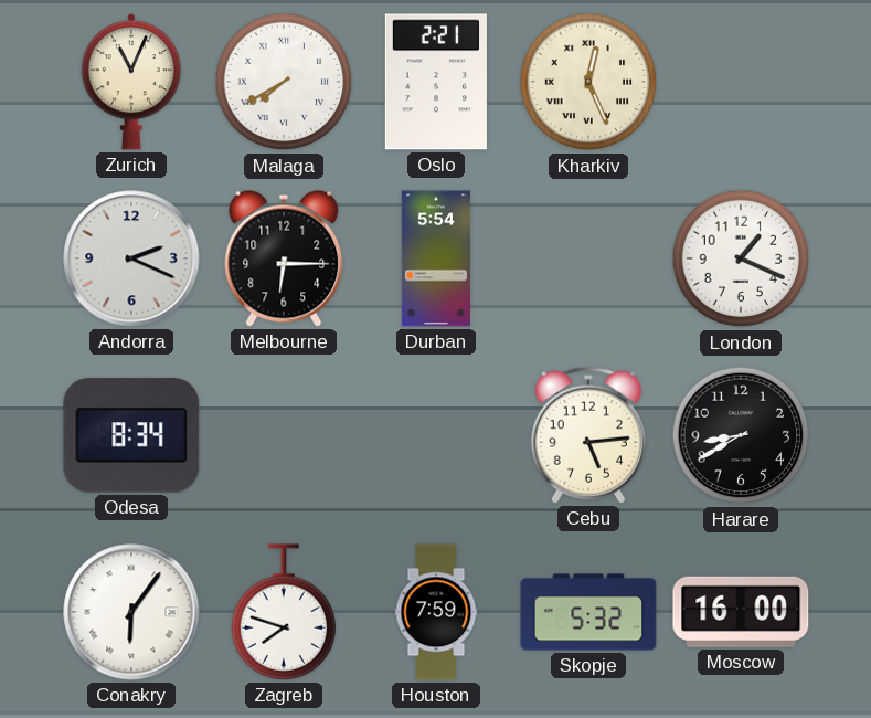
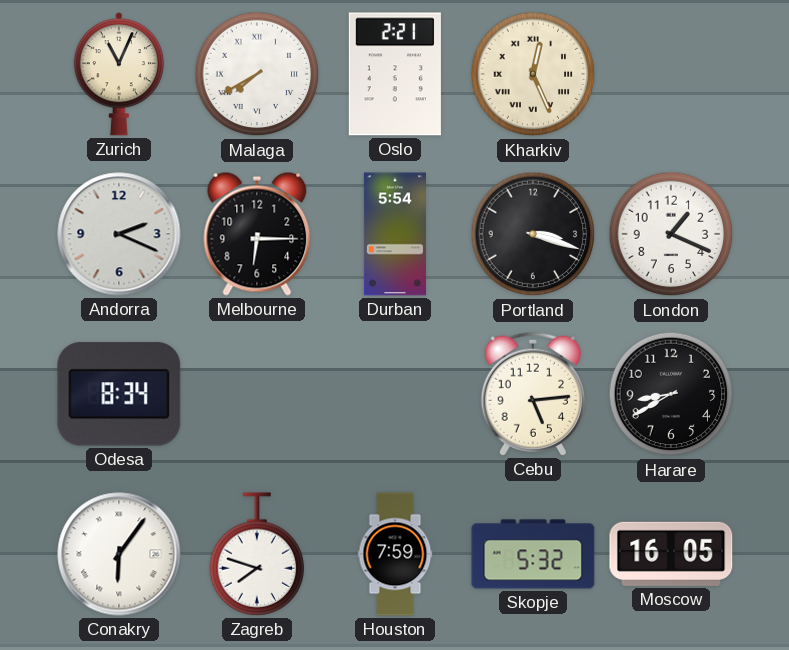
Portland: none -> 3:18
Moscow: 16:00 -> 16:05
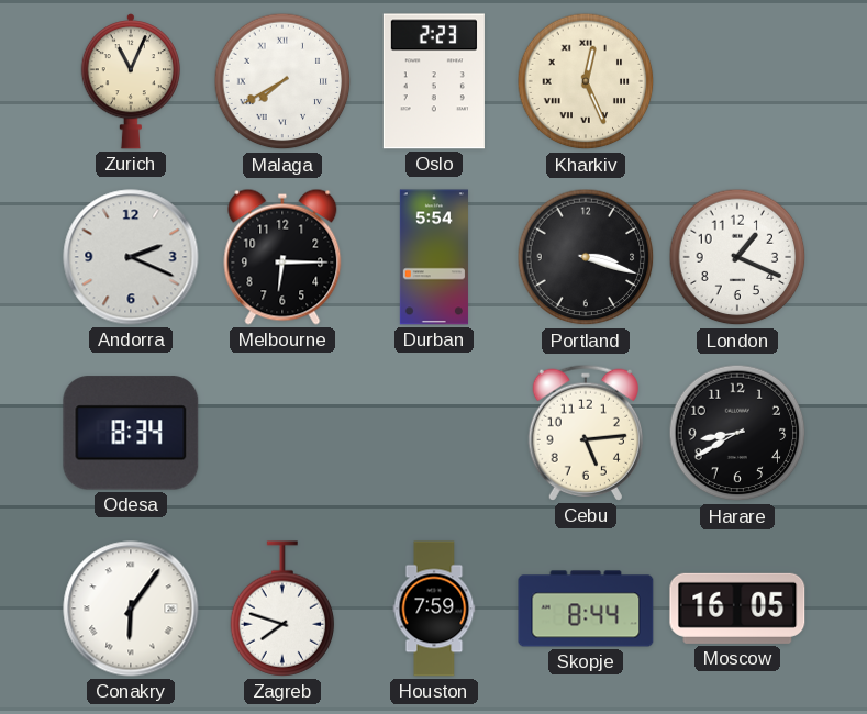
Oslo: 2:21 -> 2:23
Skopje: 5:32 -> 8:44
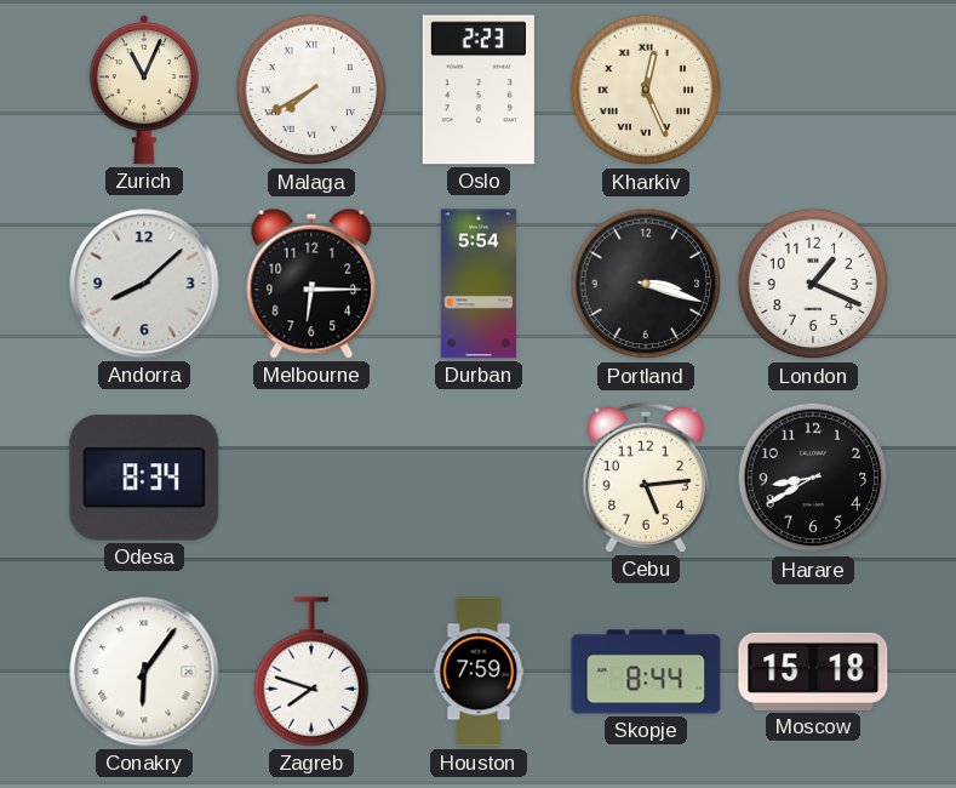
Andorra: 2:19 -> 8:08
Moscow: 16:05 -> 15:18
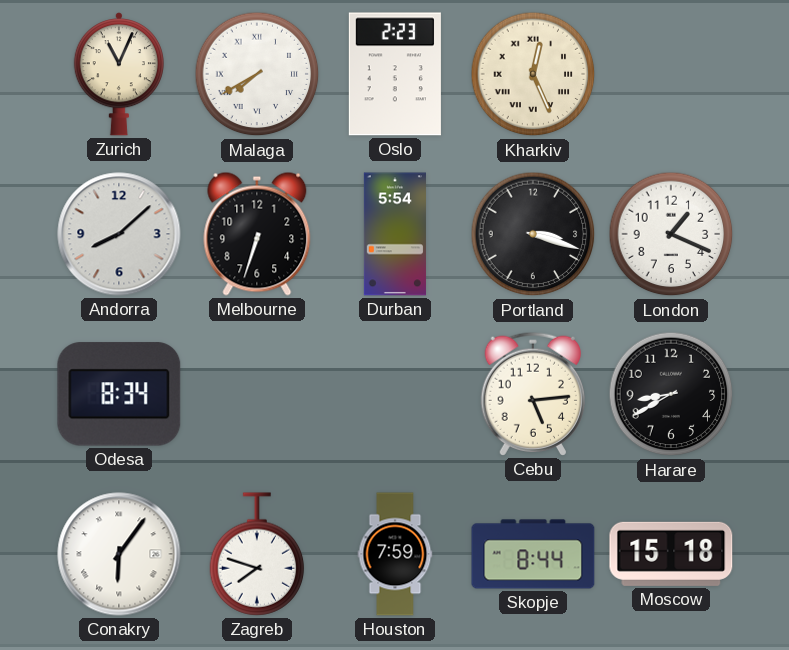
Melbourne: 6:15 -> 6:33
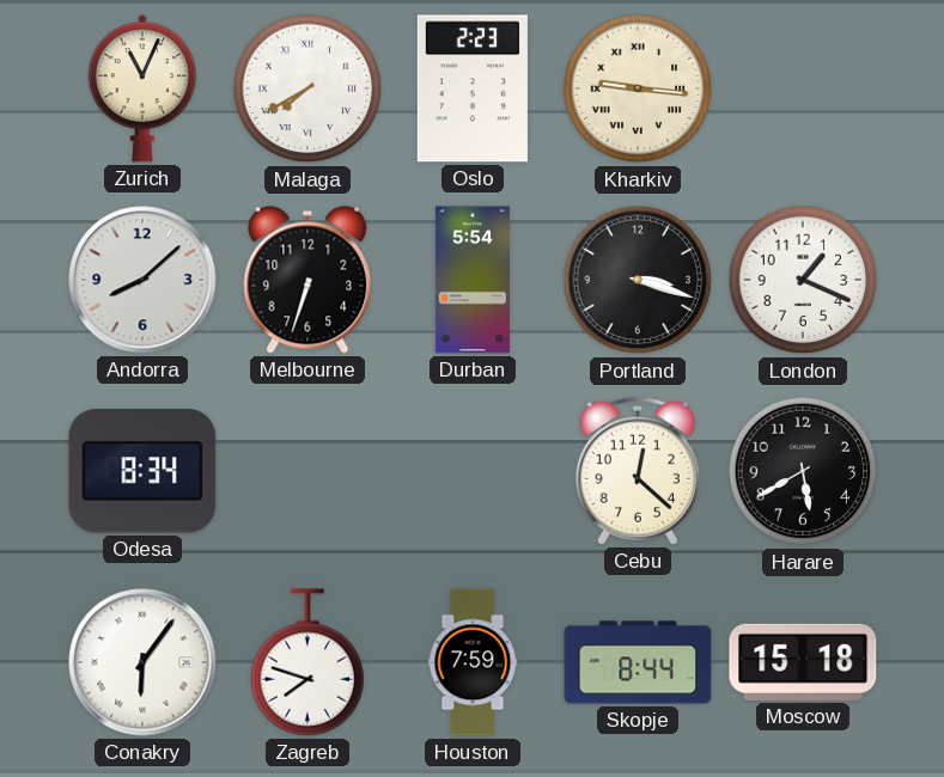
Kharkiv: 12:26 -> 9:16
Cebu: 5:14 -> 12:22
Harare: 8:40 -> 5:40
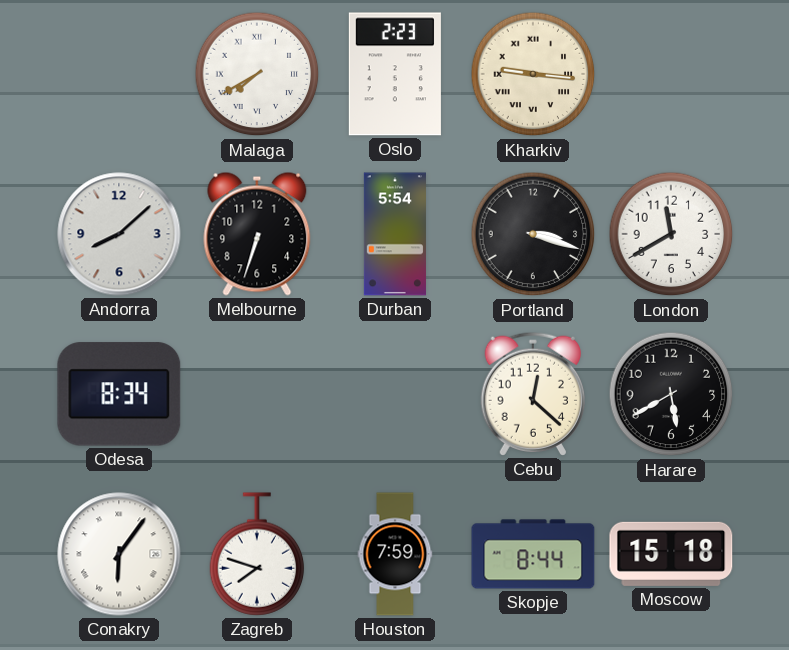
Zurich: 11:04 -> none
London: 1:19 -> 11:40
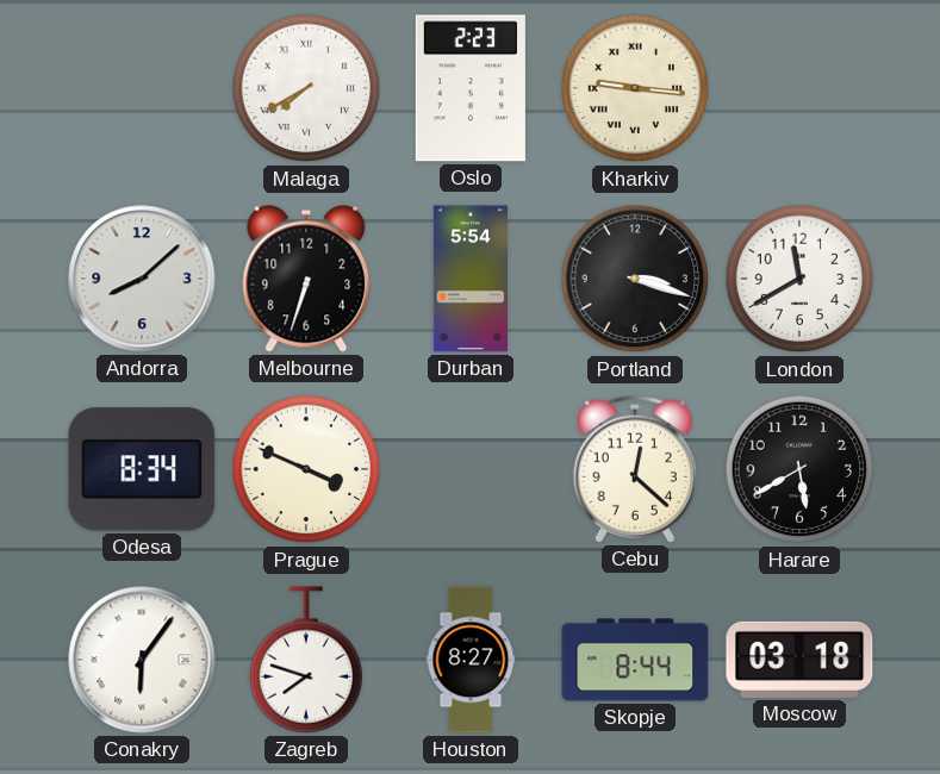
Prague: none -> 3:49
Houston: 7:59 -> 8:27
Moscow: 15:18 -> 03:18
